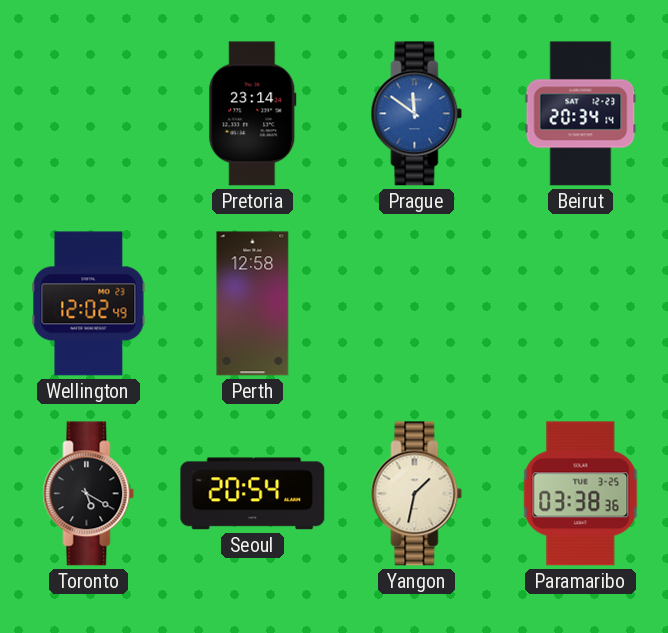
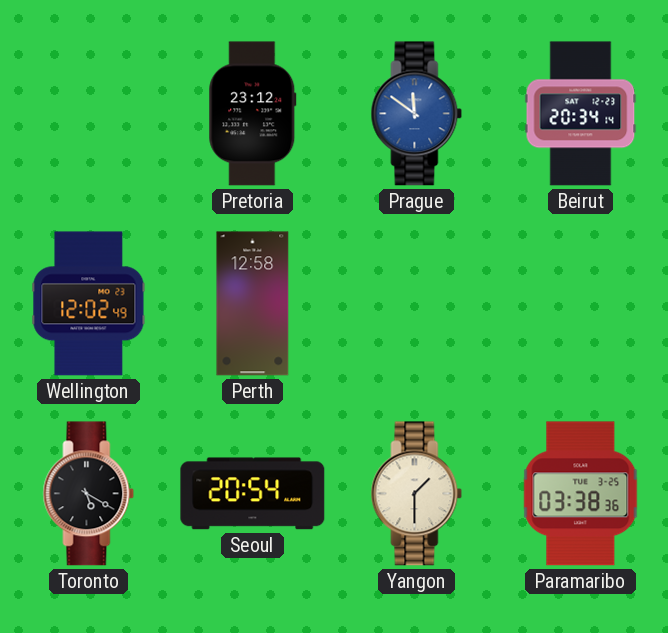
Pretoria: 23:14 -> 23:12
Yangon: 1:32 -> 1:30
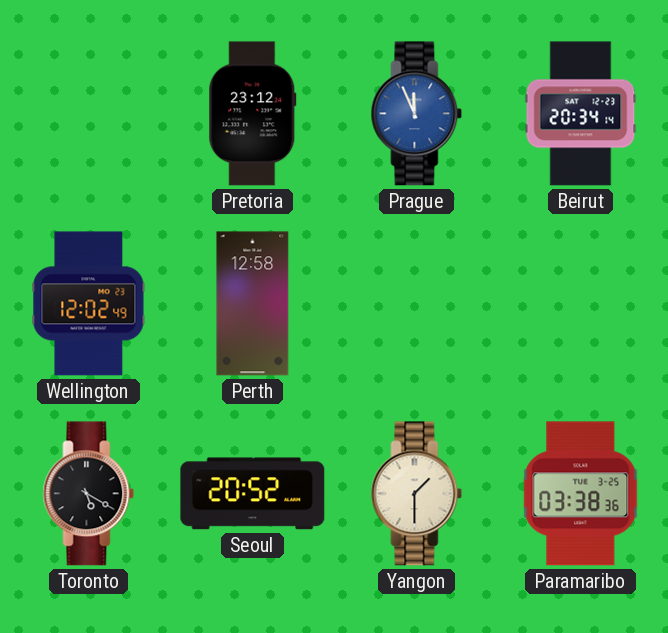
Prague: 11:51 -> 11:56
Seoul: 20:54 -> 20:52
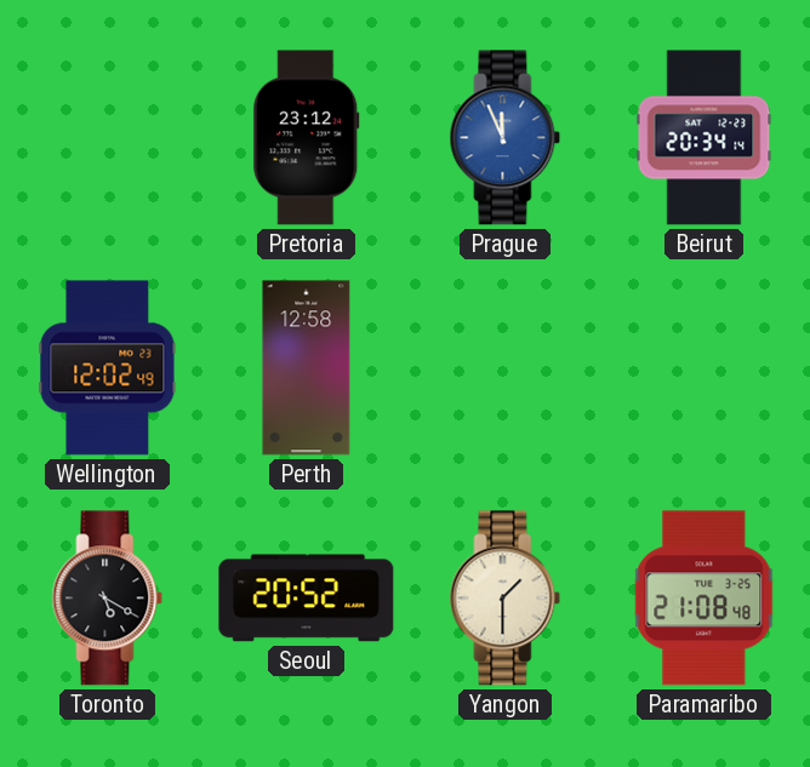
Paramaribo: 03:38 -> 21:08
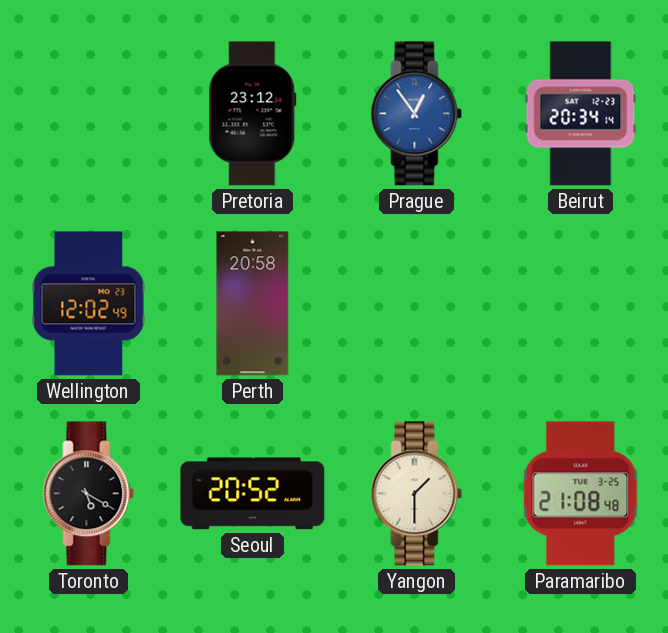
Prague: 11:56 -> 12:54
Perth: 12:58 -> 20:58
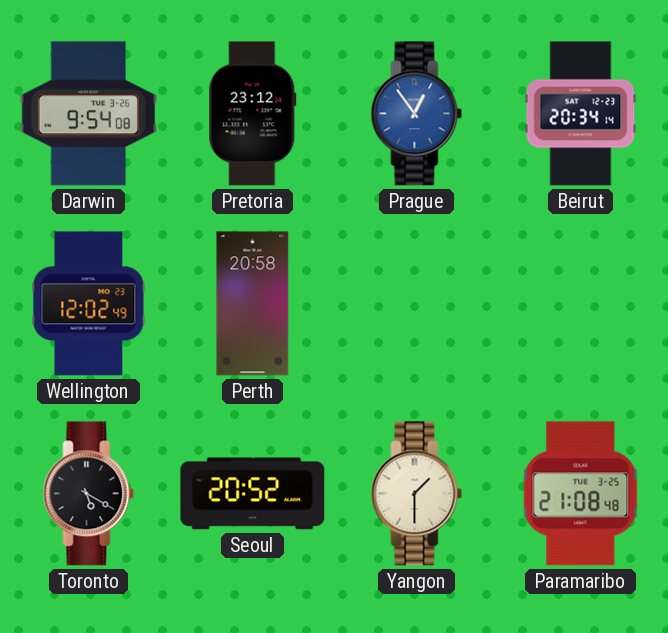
Darwin: none -> 9:54
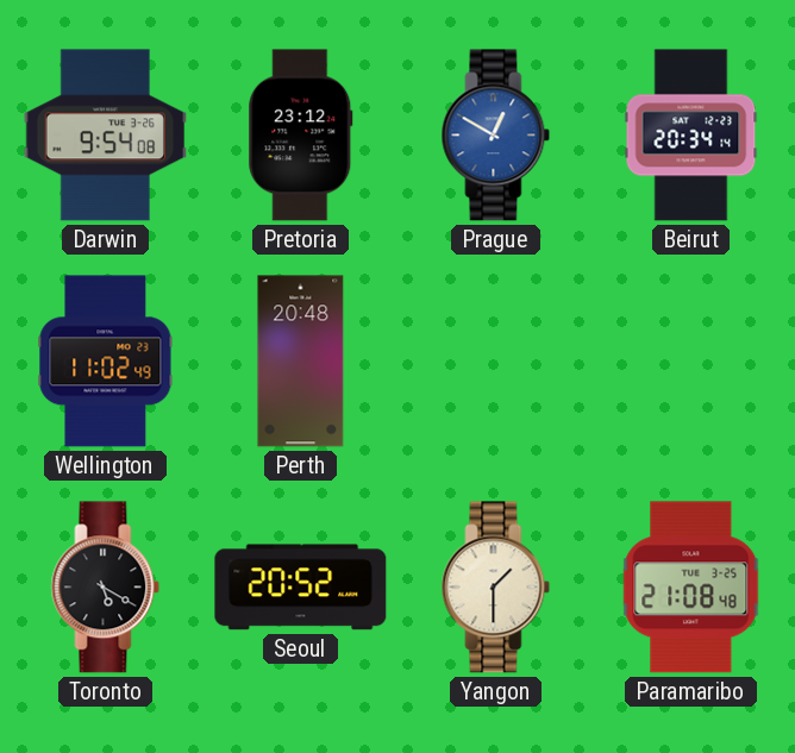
Prague: 12:54 -> 12:50
Wellington: 12:02 -> 11:02
Perth: 20:58 -> 20:48
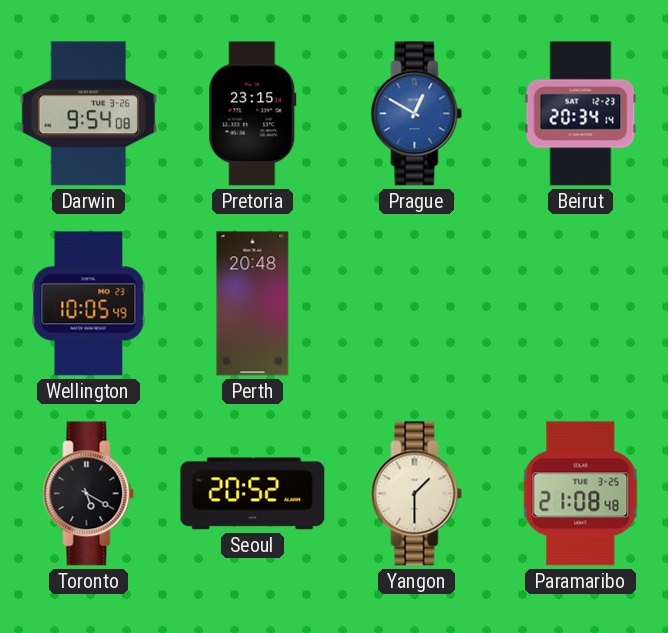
Pretoria: 23:12 -> 23:15
Wellington: 11:02 -> 10:05
